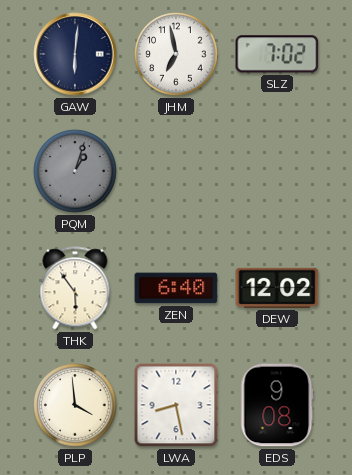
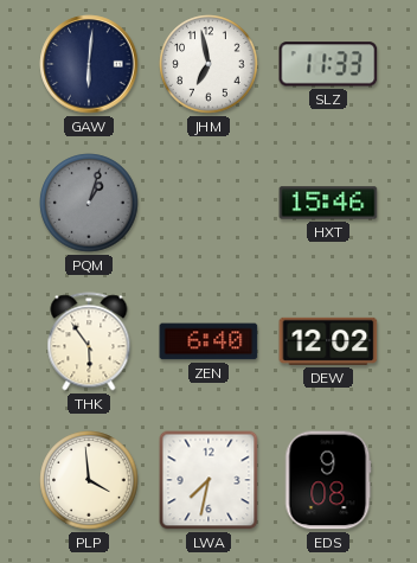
SLZ: 7:02 -> 11:33
HXT: none -> 15:46
LWA: 8:28 -> 7:32
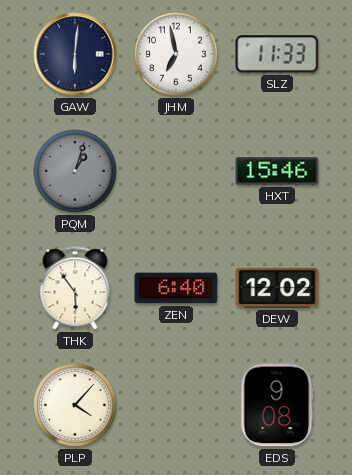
PLP: 3:59 -> 4:07
LWA: 7:32 -> none
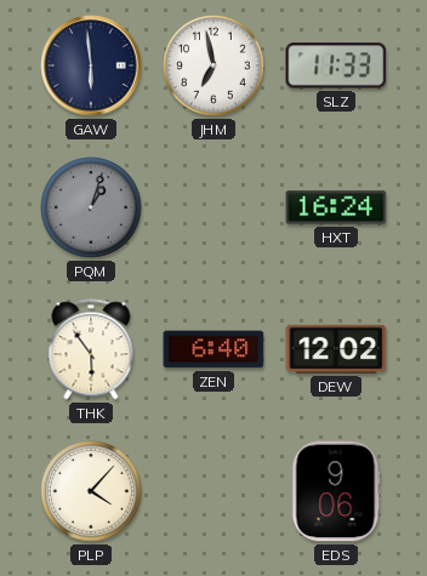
GAW: 6:01 -> 5:59
HXT: 15:46 -> 16:24
EDS: 9:08 -> 9:06
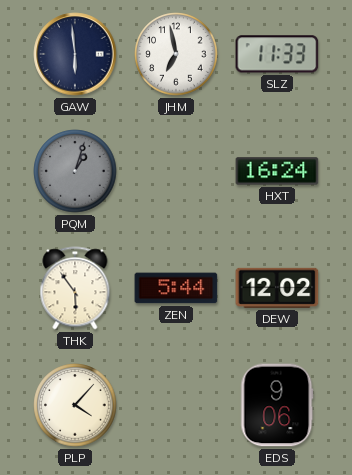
ZEN: 6:40 -> 5:44
